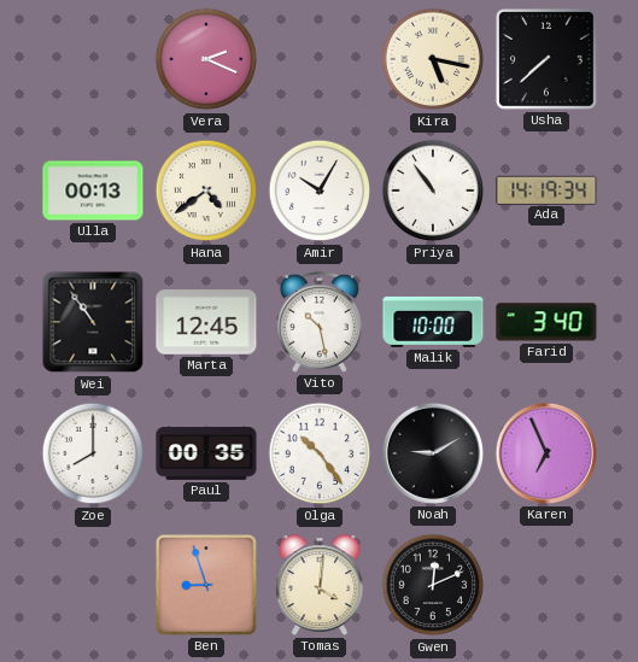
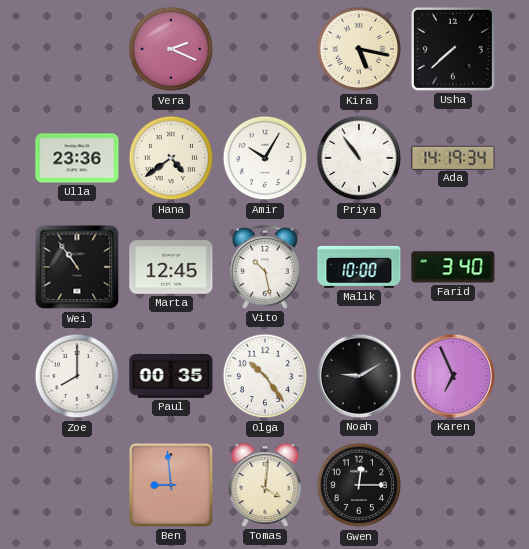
Ulla: 00:13 -> 23:36
Ben: 8:57 -> 8:59
Gwen: 12:11 -> 12:15
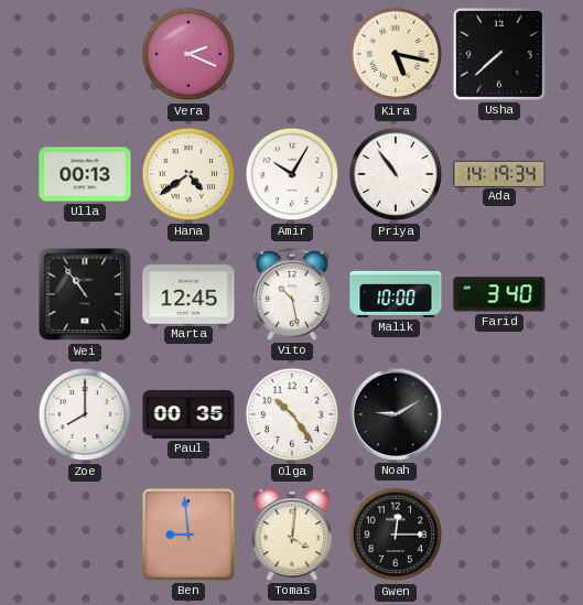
Ulla: 23:36 -> 00:13
Karen: 6:56 -> none
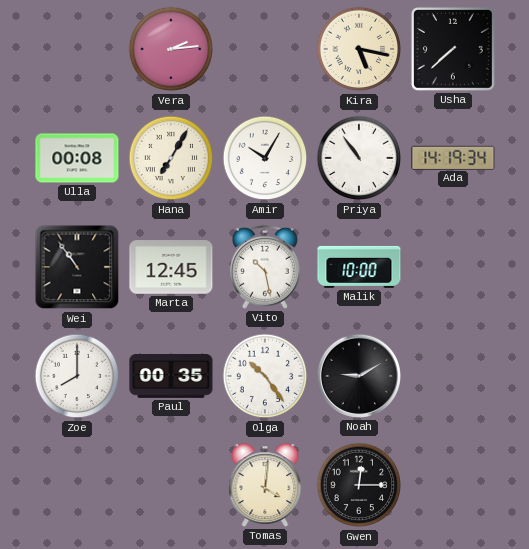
Vera: 2:19 -> 2:14
Ulla: 00:13 -> 00:08
Hana: 4:39 -> 7:05
Farid: 3:40 -> none
Ben: 8:59 -> none
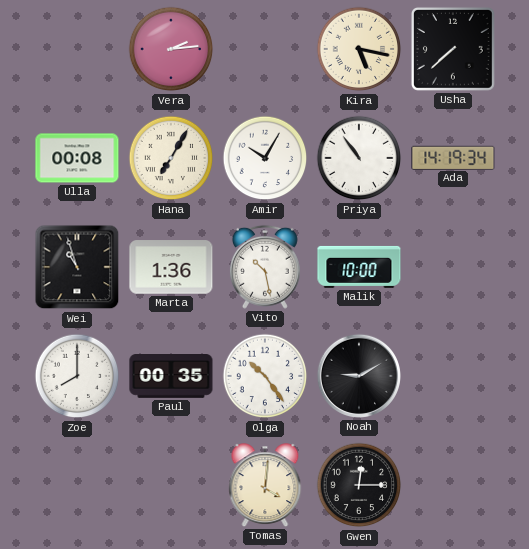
Wei: 10:54 -> 10:57
Marta: 12:45 -> 1:36
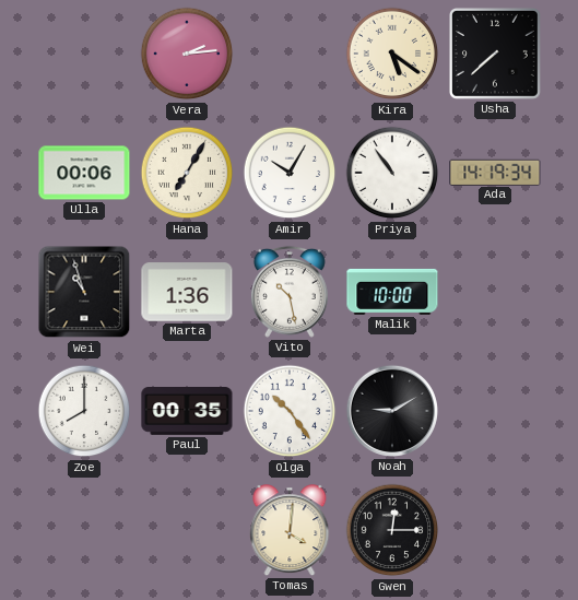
Kira: 5:17 -> 5:21
Ulla: 00:08 -> 00:06
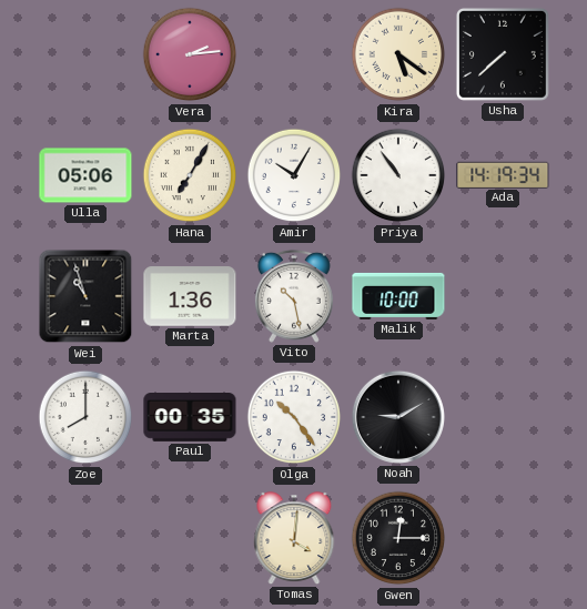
Ulla: 00:06 -> 05:06
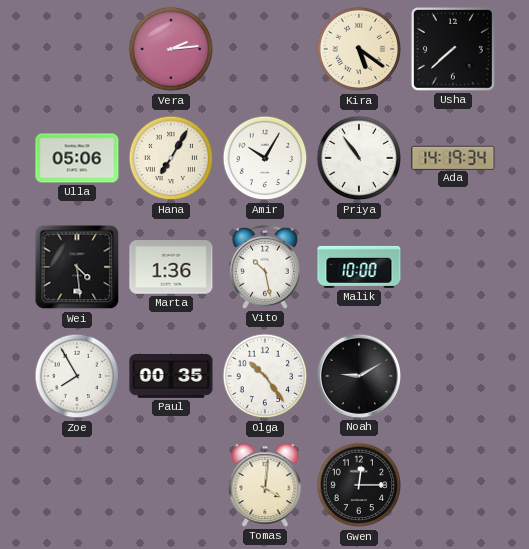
Wei: 10:57 -> 4:29
Zoe: 8:00 -> 7:55
